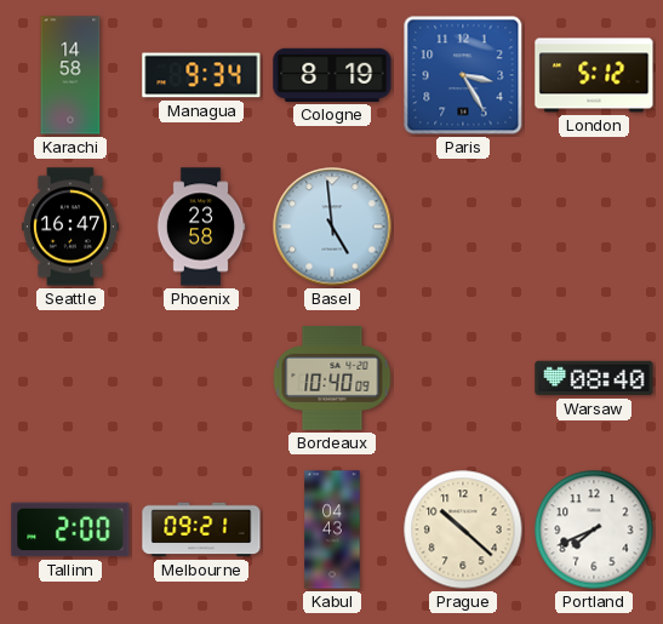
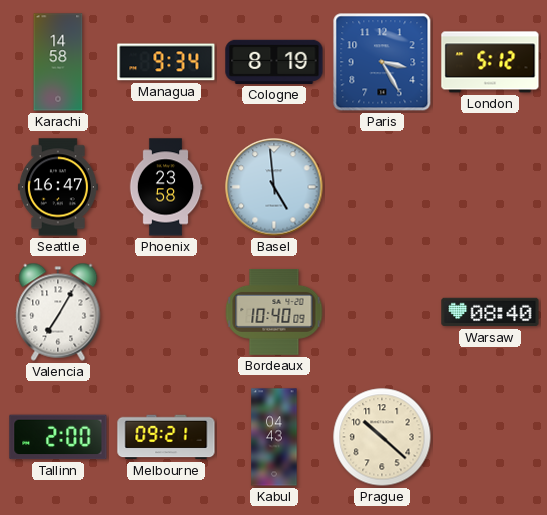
Valencia: none -> 7:05
Portland: 7:41 -> none
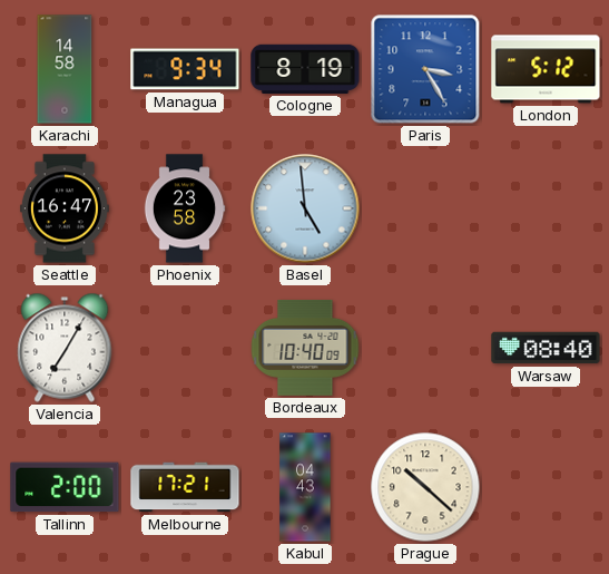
Melbourne: 09:21 -> 17:21
